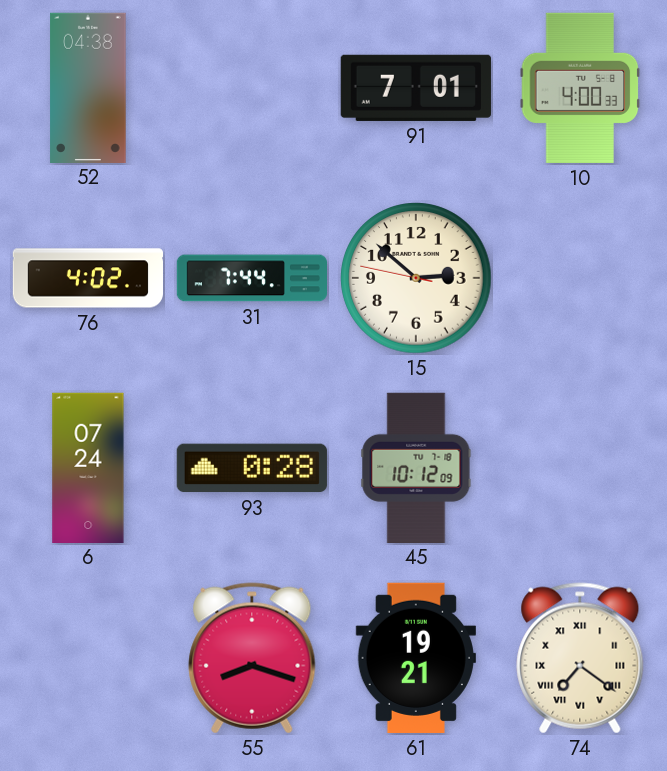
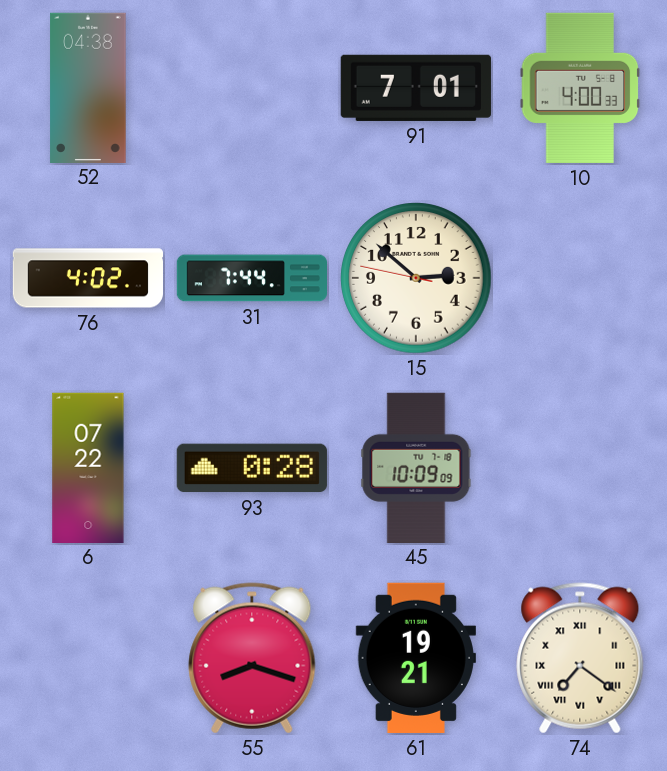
6: 07:24 -> 07:22
45: 10:12 -> 10:09
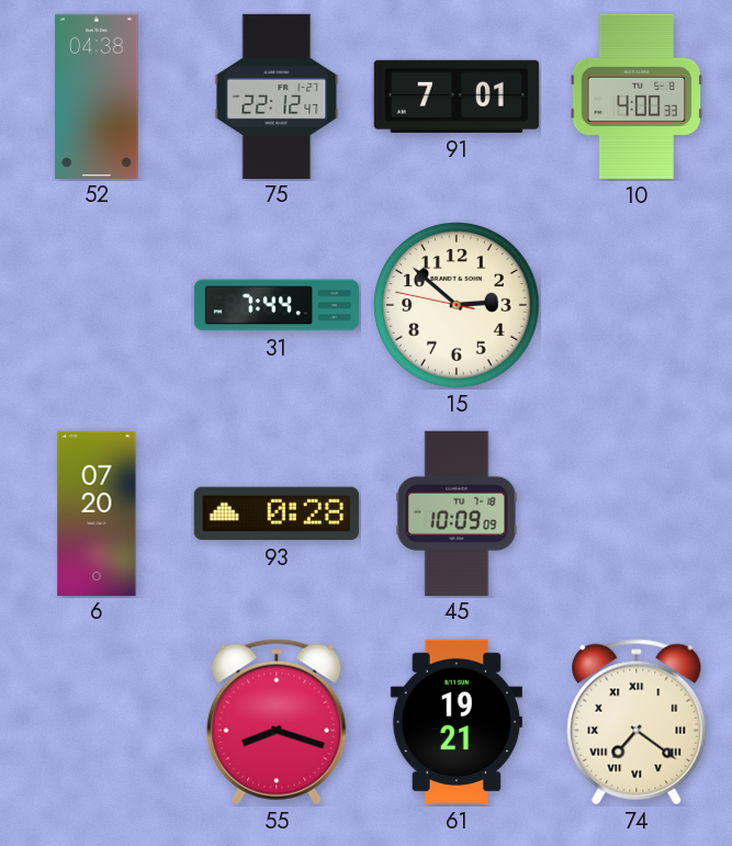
75: none -> 22:12
76: 4:02 -> none
6: 07:22 -> 07:20
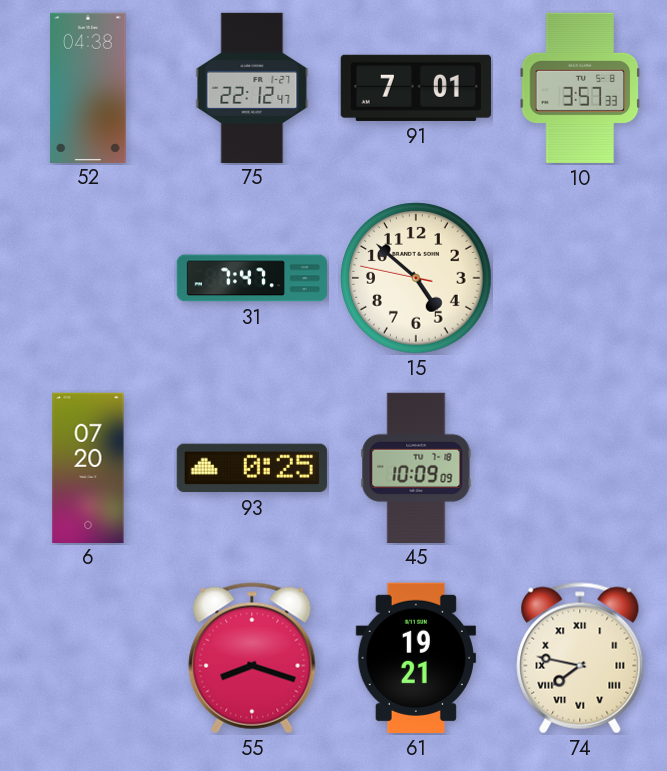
10: 4:00 -> 3:57
31: 7:44 -> 7:47
15: 2:51 -> 4:51
93: 0:28 -> 0:25
74: 7:21 -> 7:47
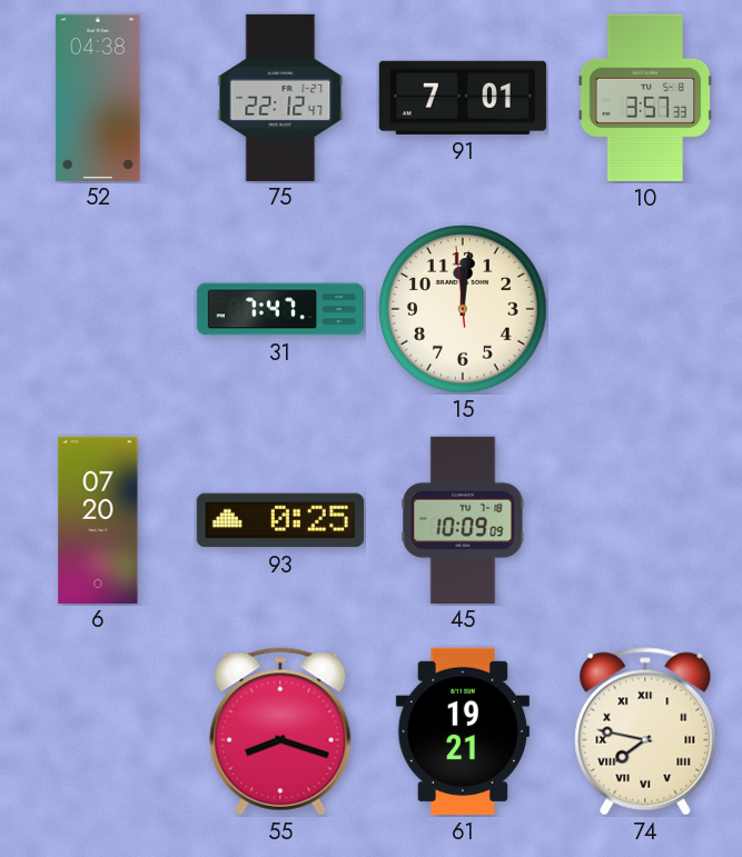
15: 4:51 -> 12:00
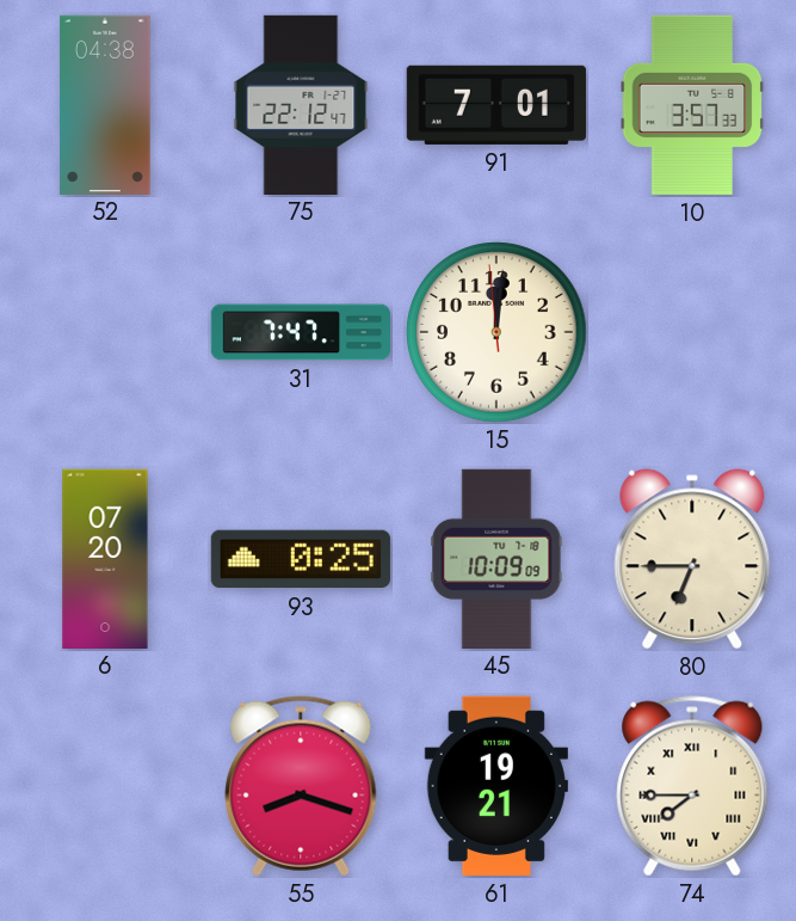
80: none -> 6:45
74: 7:47 -> 7:45
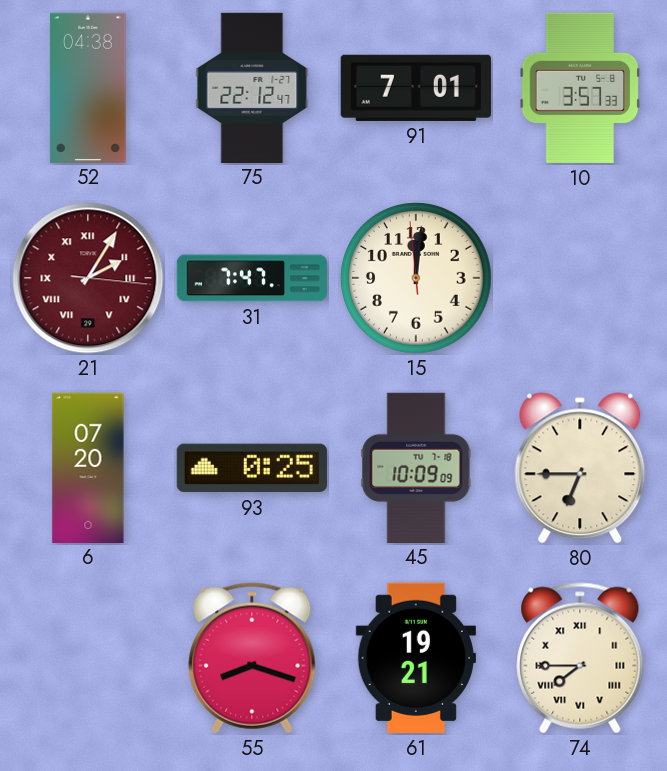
21: none -> 2:05
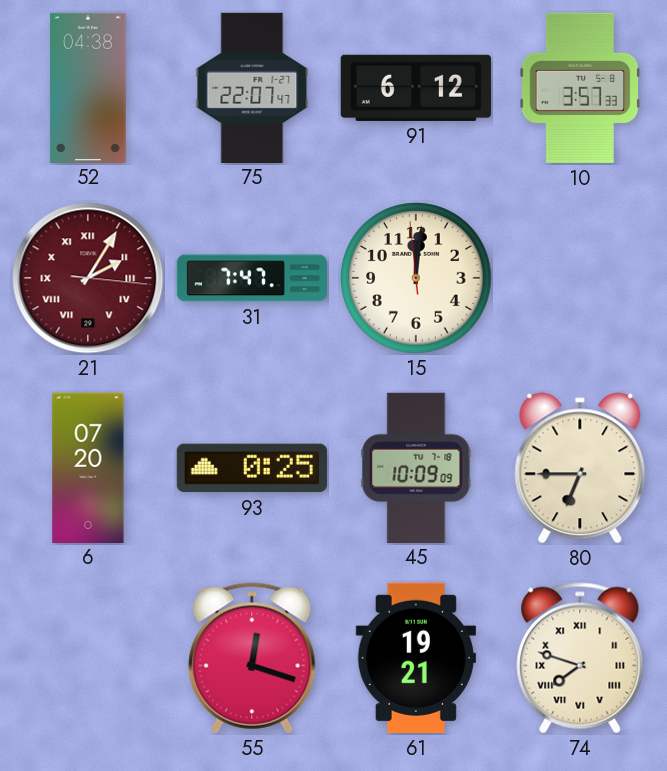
75: 22:12 -> 22:07
91: 7:01 -> 6:12
55: 8:18 -> 12:18
74: 7:45 -> 7:48
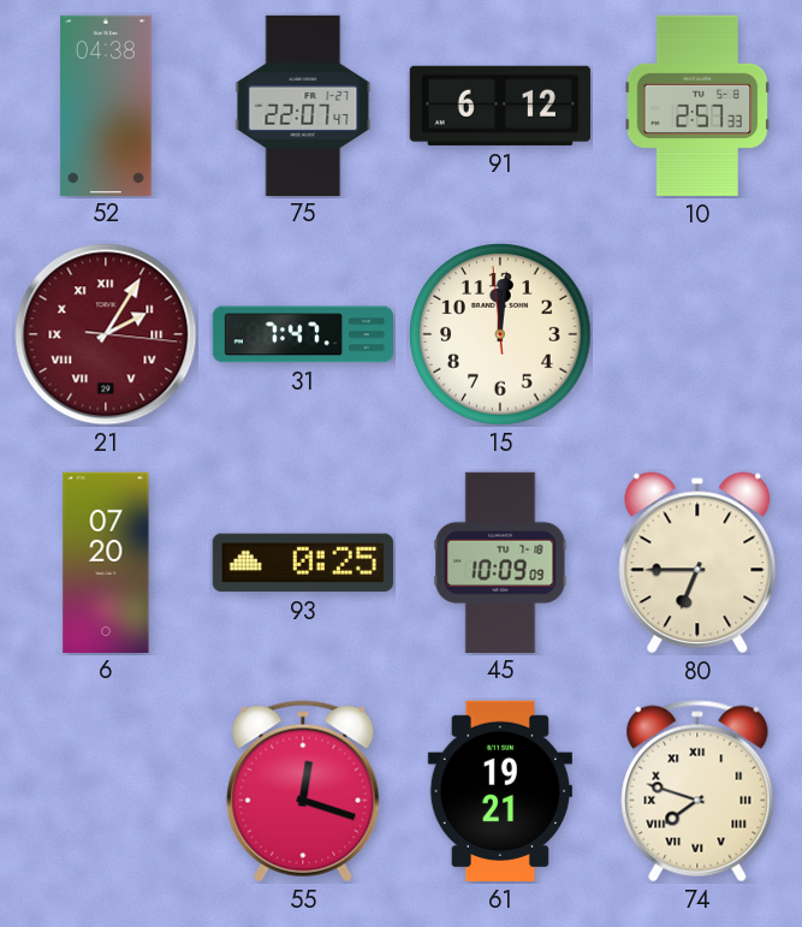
10: 3:57 -> 2:57
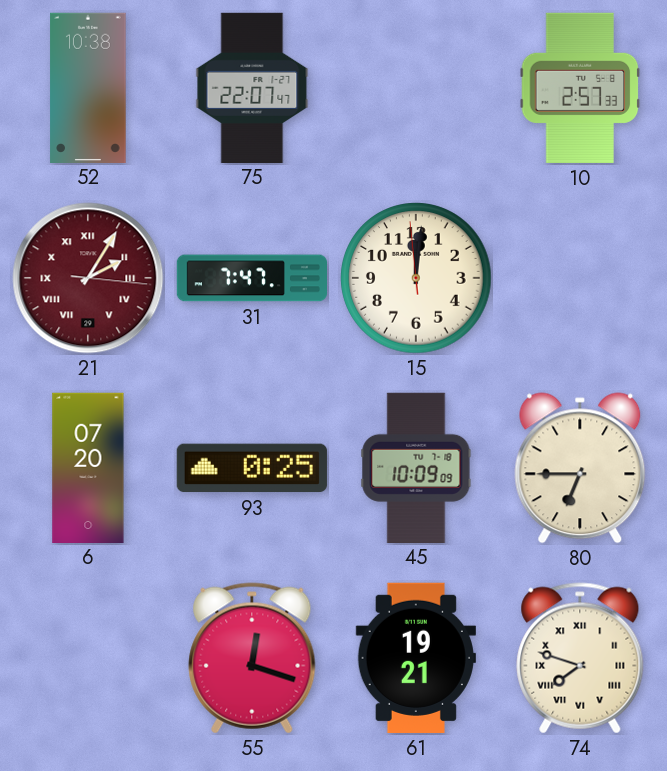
52: 04:38 -> 10:38
91: 6:12 -> none
